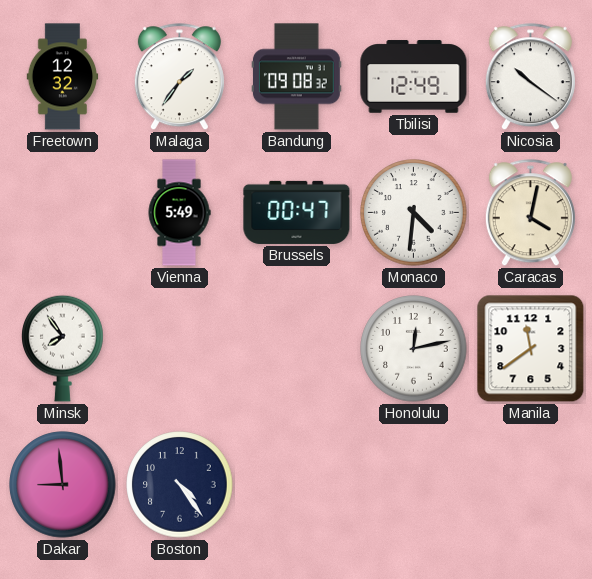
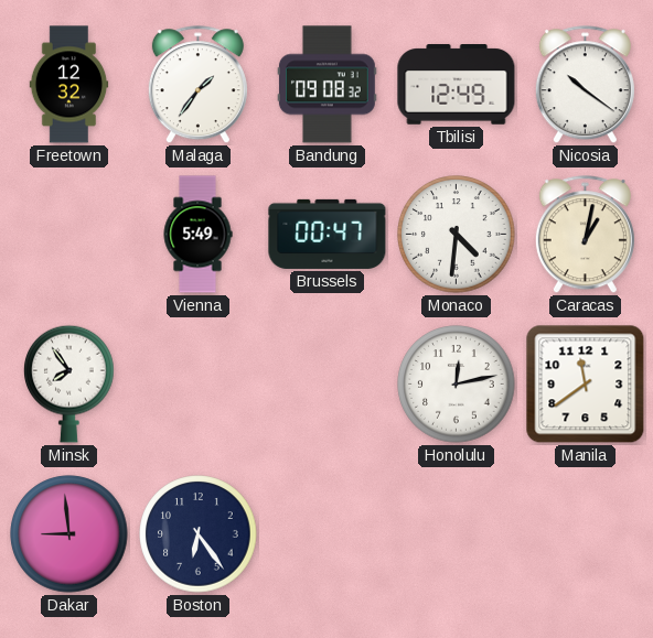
Caracas: 4:02 -> 1:02
Boston: 4:24 -> 6:24
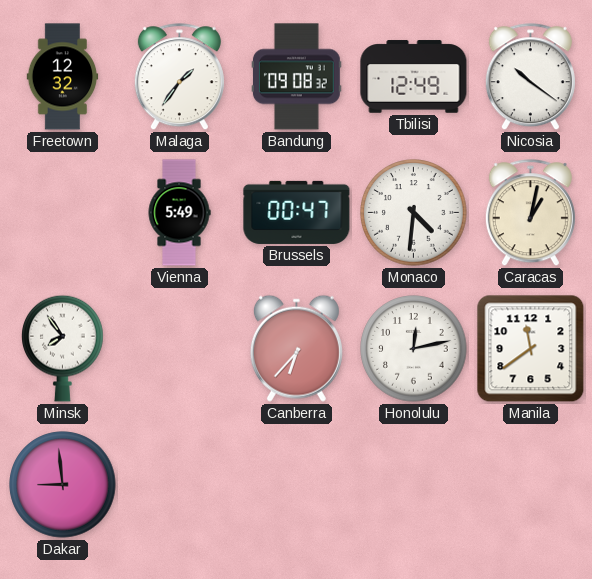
Canberra: none -> 6:37
Boston: 6:24 -> none
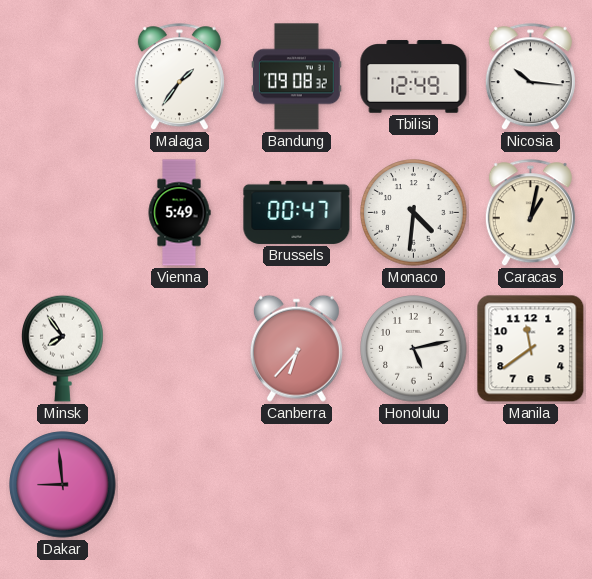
Freetown: 12:32 -> none
Nicosia: 10:21 -> 10:16
Honolulu: 12:13 -> 5:13
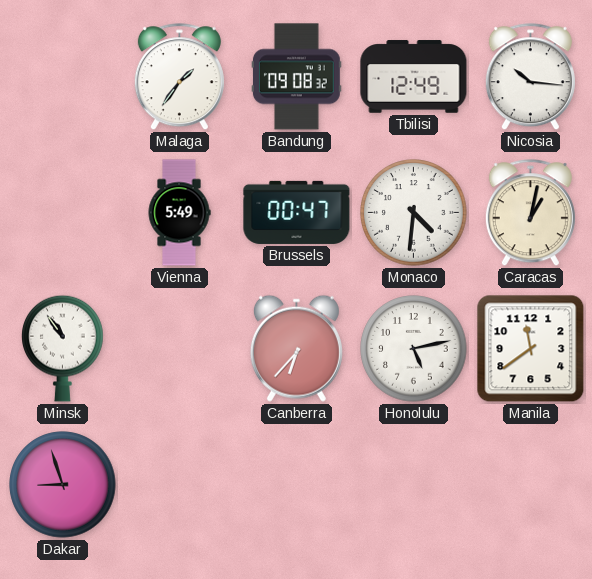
Minsk: 7:54 -> 10:54
Dakar: 8:59 -> 8:57
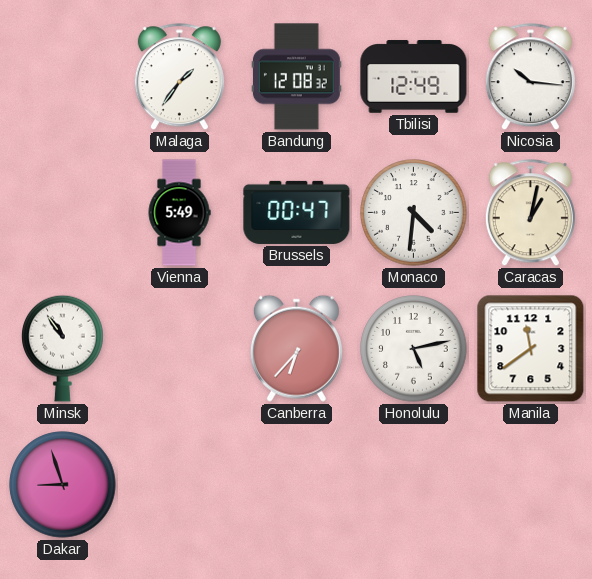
Bandung: 09:08 -> 12:08
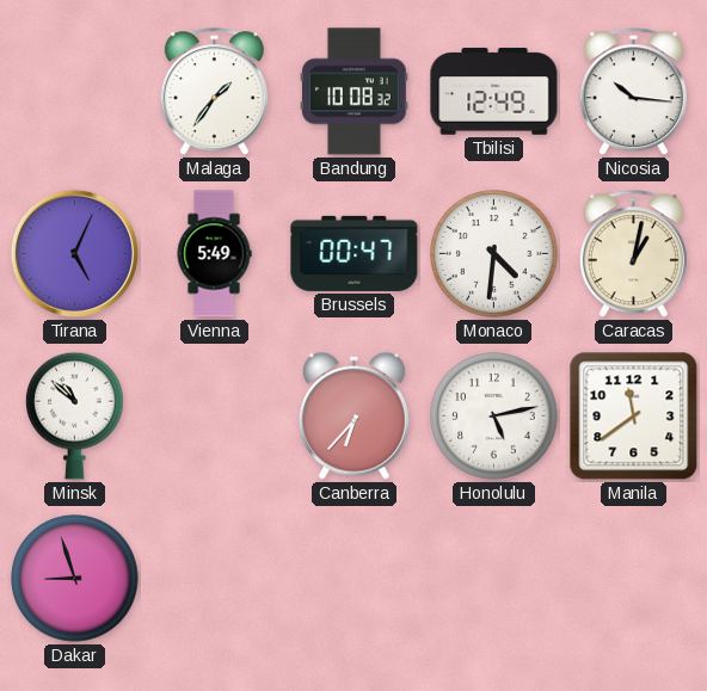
Bandung: 12:08 -> 10:08
Tirana: none -> 5:04
Minsk: 10:54 -> 10:52
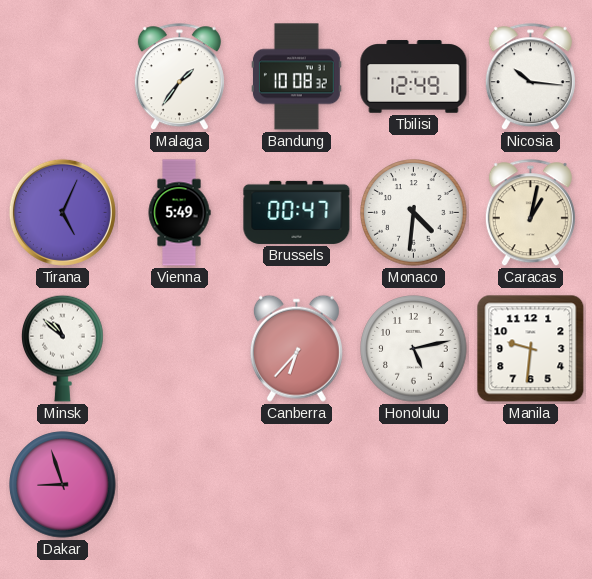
Manila: 11:39 -> 9:31
